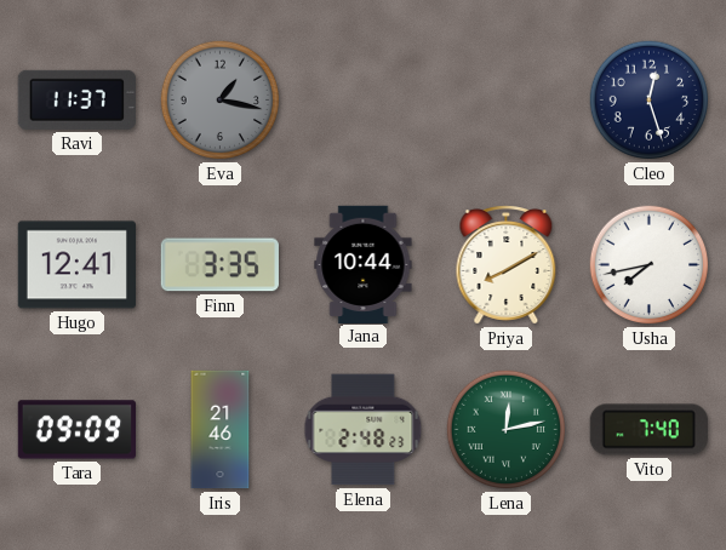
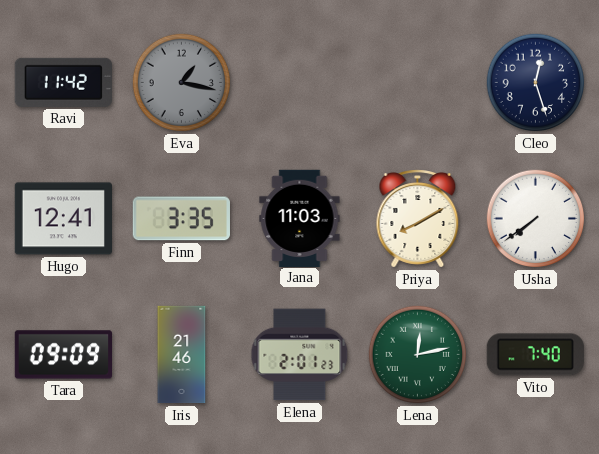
Ravi: 11:37 -> 11:42
Jana: 10:44 -> 11:03
Usha: 7:43 -> 7:39
Elena: 2:48 -> 2:01
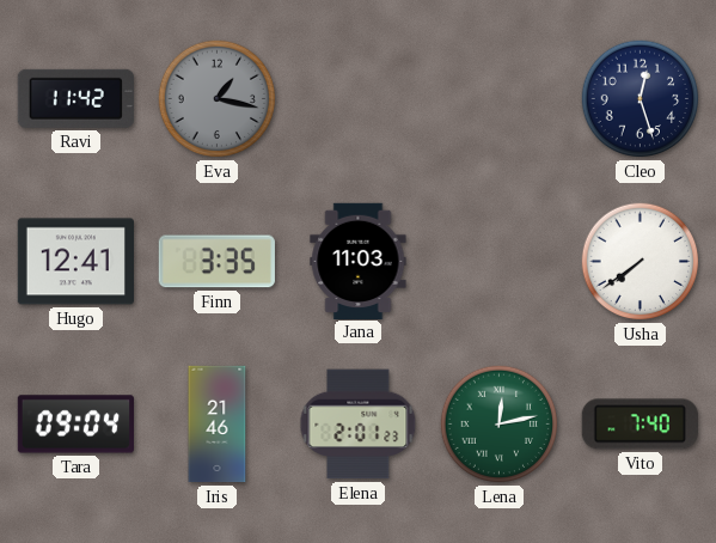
Priya: 8:10 -> none
Tara: 09:09 -> 09:04
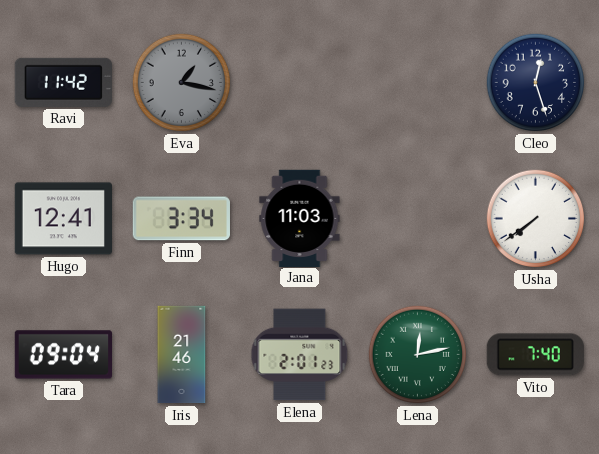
Finn: 3:35 -> 3:34
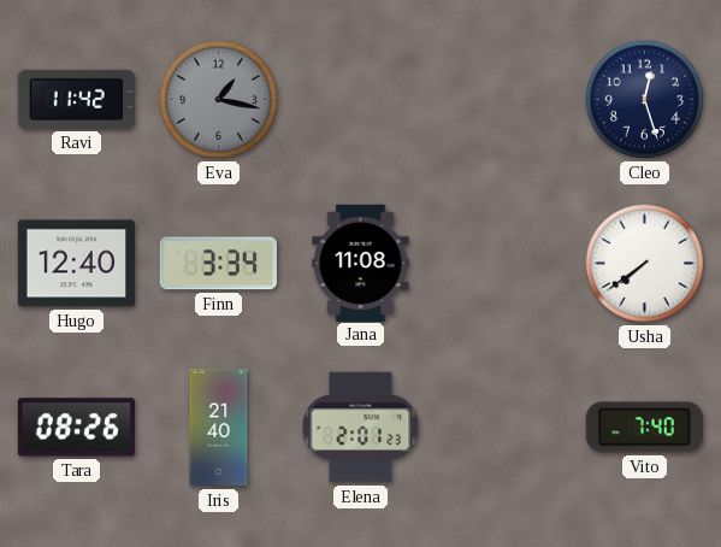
Hugo: 12:41 -> 12:40
Jana: 11:03 -> 11:08
Tara: 09:04 -> 08:26
Iris: 21:46 -> 21:40
Lena: 12:13 -> none
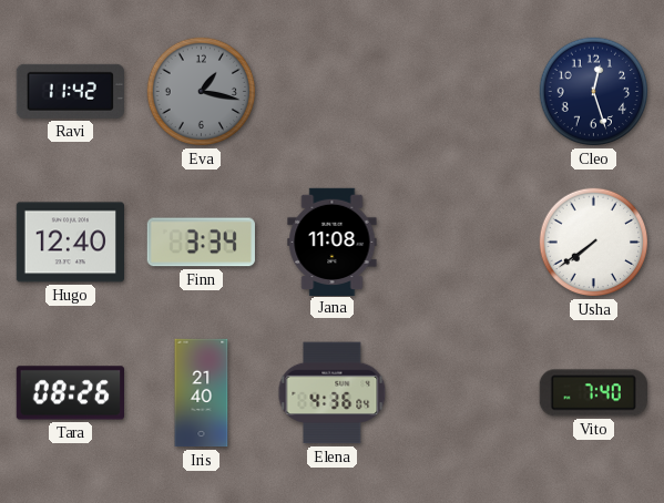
Elena: 2:01 -> 4:36
